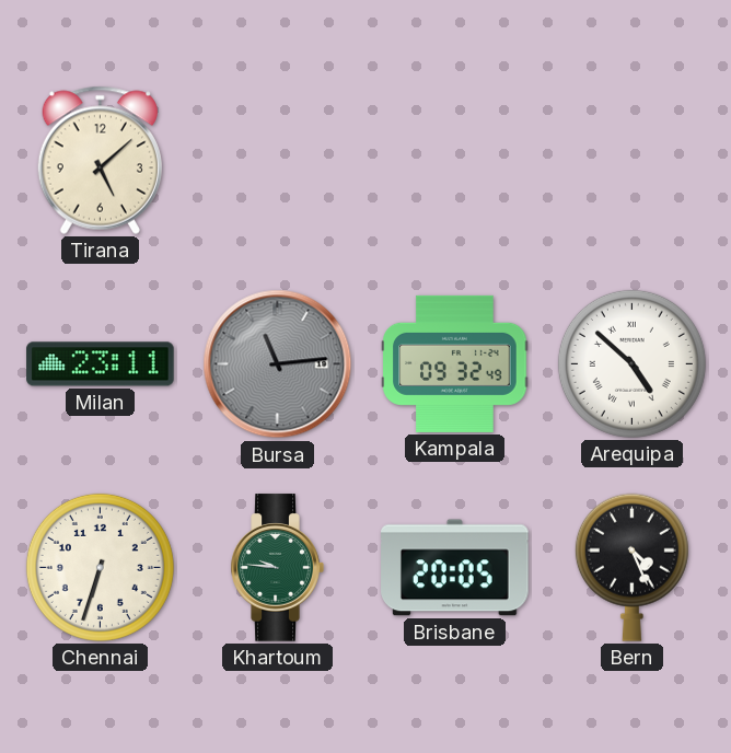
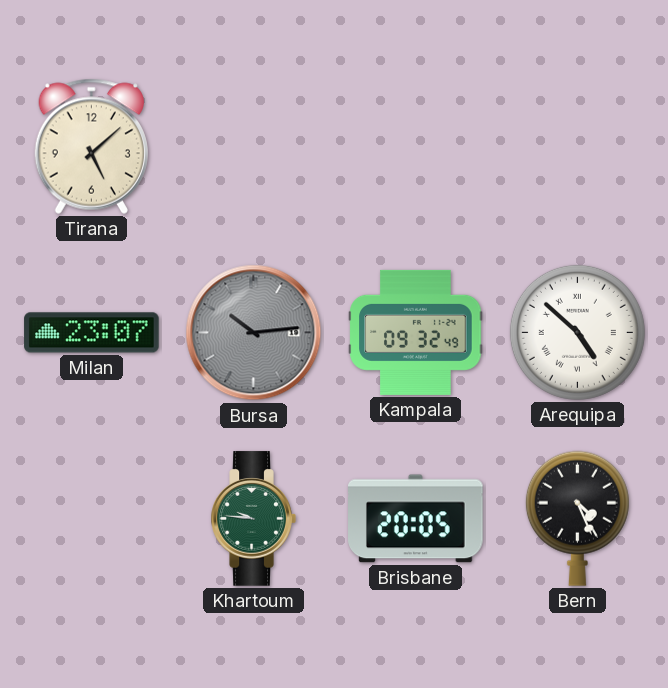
Milan: 23:11 -> 23:07
Bursa: 11:14 -> 10:14
Chennai: 6:33 -> none
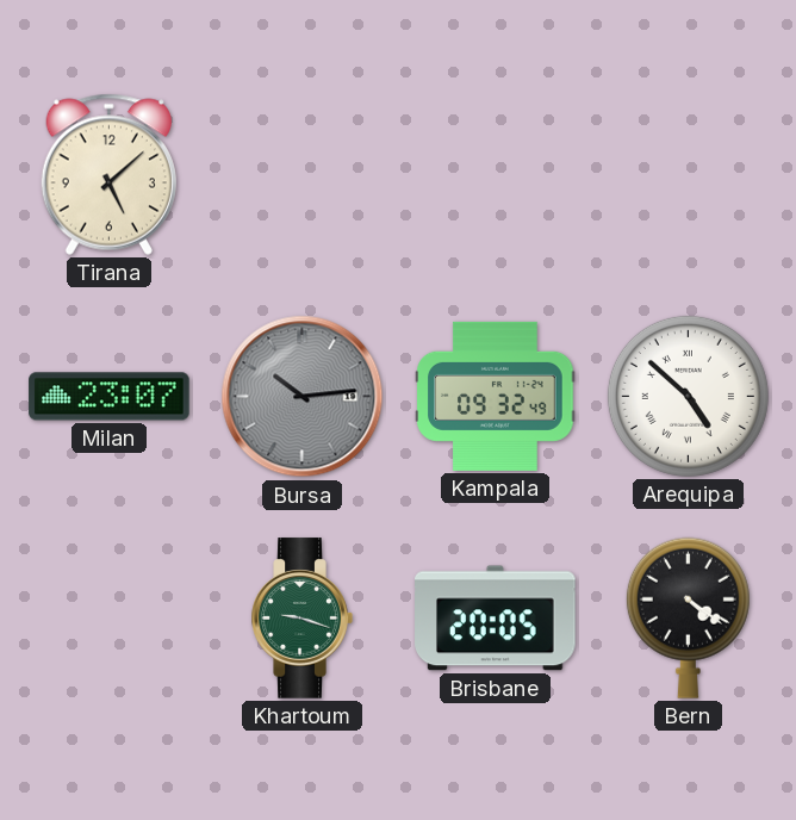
Khartoum: 9:46 -> 9:18
Bern: 4:26 -> 4:21
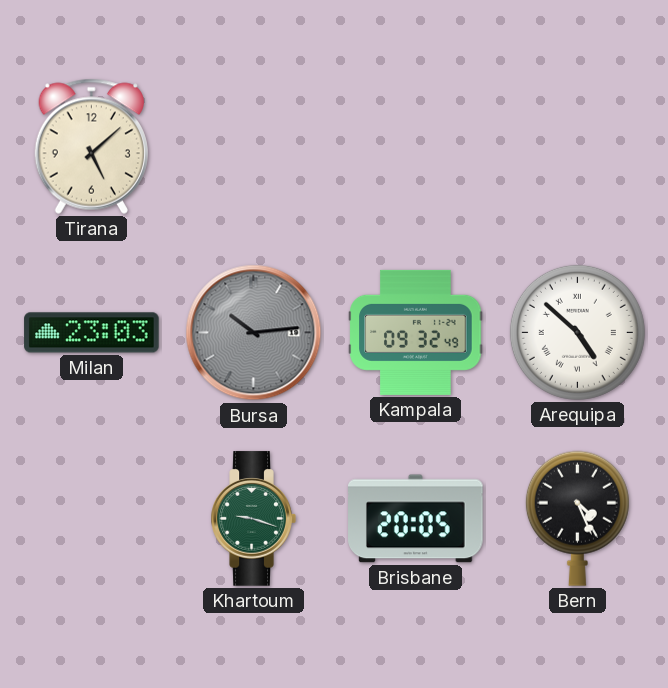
Milan: 23:07 -> 23:03
Bern: 4:21 -> 4:26
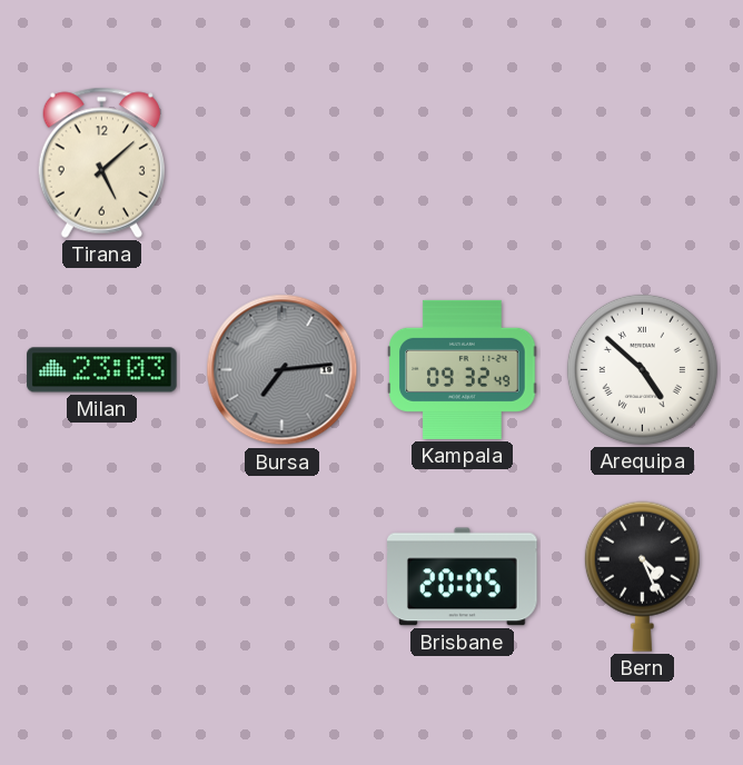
Bursa: 10:14 -> 7:14
Khartoum: 9:18 -> none
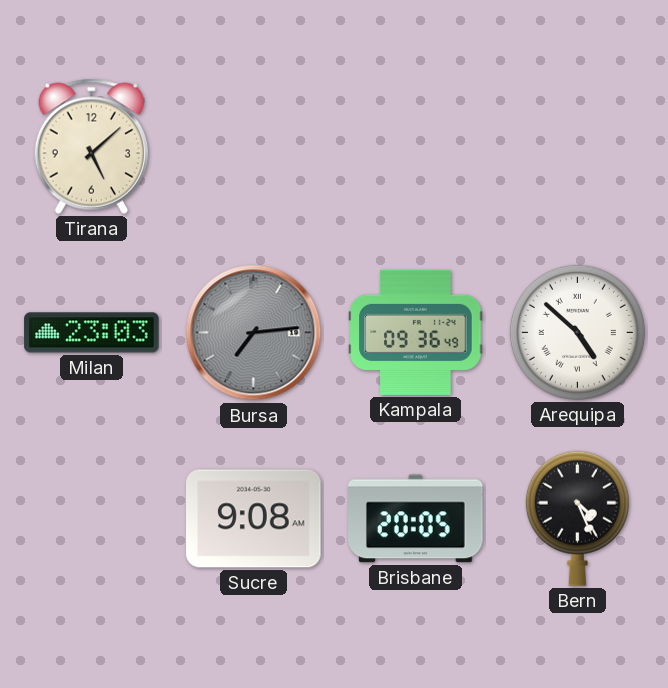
Kampala: 09:32 -> 09:36
Sucre: none -> 9:08
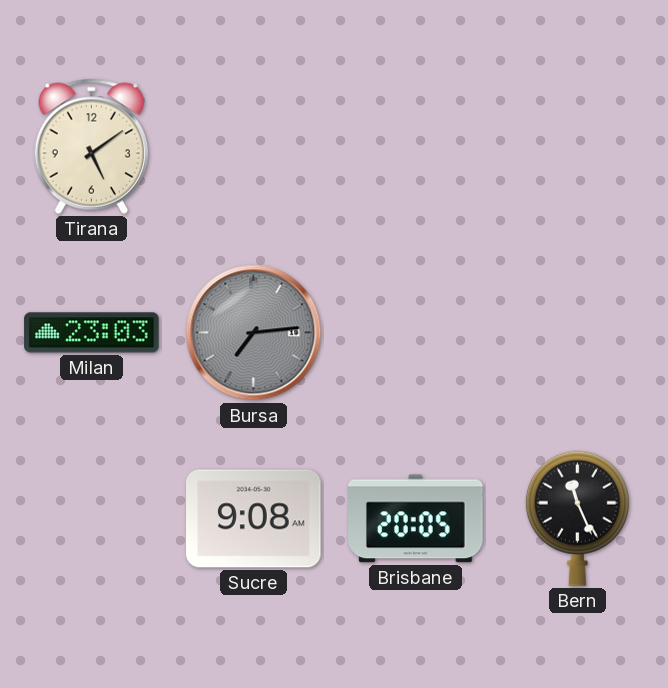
Tirana: 5:08 -> 5:09
Kampala: 09:36 -> none
Arequipa: 4:52 -> none
Bern: 4:26 -> 11:26
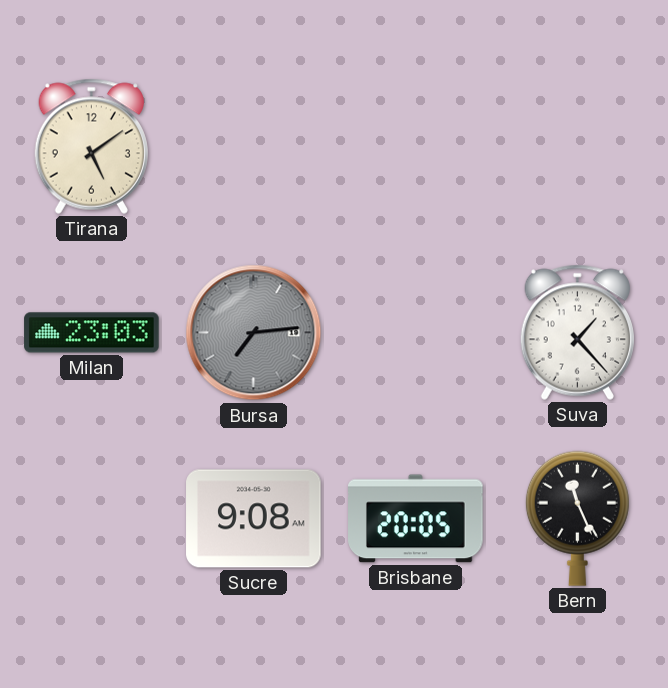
Suva: none -> 1:23
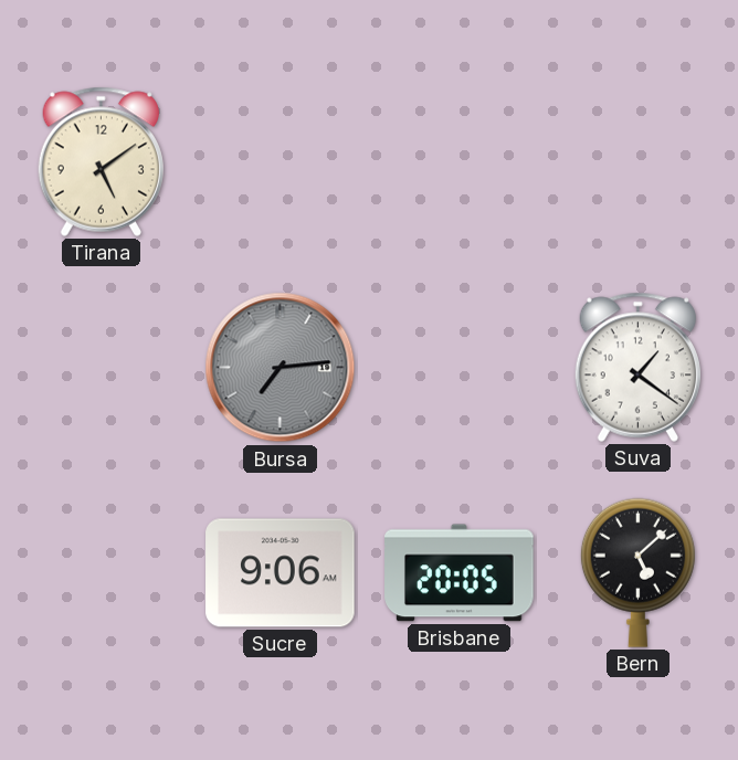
Milan: 23:03 -> none
Suva: 1:23 -> 1:21
Sucre: 9:08 -> 9:06
Bern: 11:26 -> 5:08
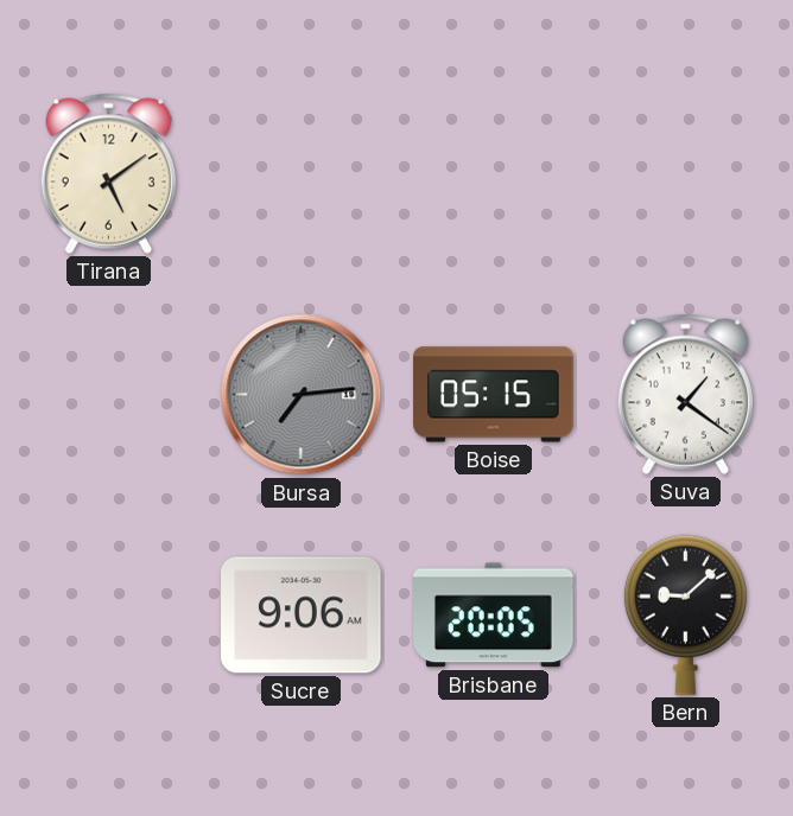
Boise: none -> 05:15
Bern: 5:08 -> 9:08
